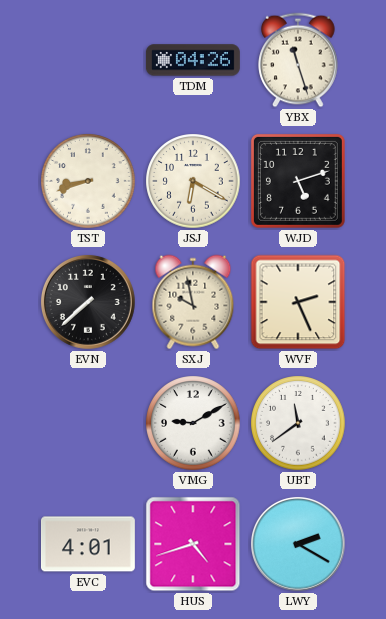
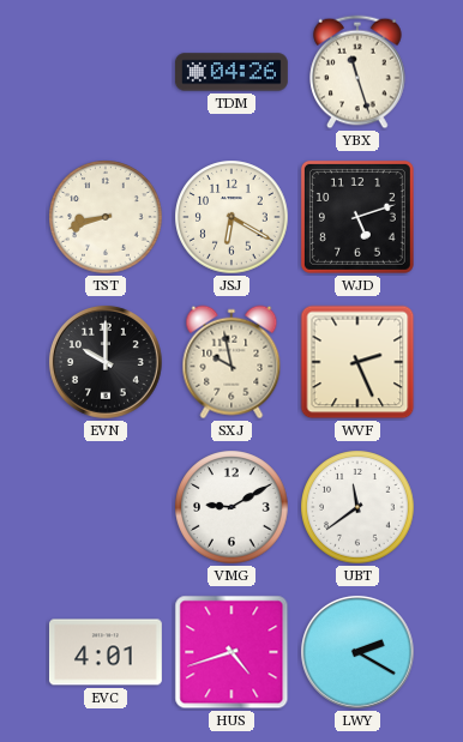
EVN: 7:38 -> 10:00
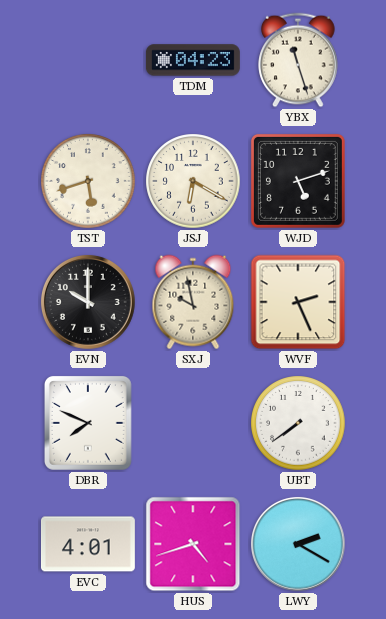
TDM: 04:26 -> 04:23
TST: 8:42 -> 5:42
DBR: none -> 7:49
VMG: 9:10 -> none
UBT: 11:39 -> 7:39
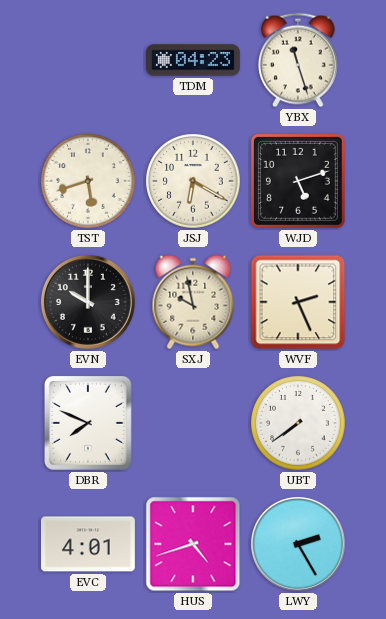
LWY: 2:20 -> 2:25
